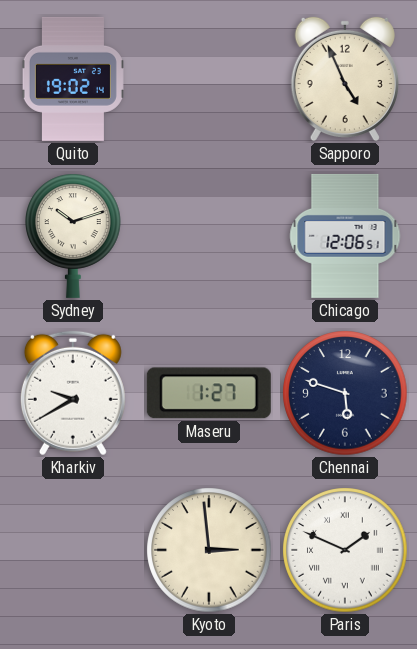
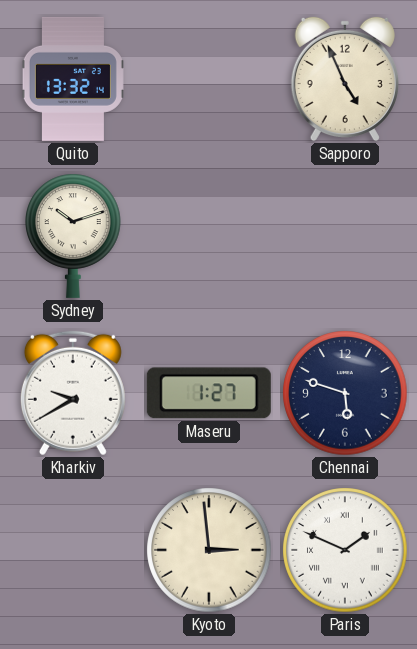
Quito: 19:02 -> 13:32
Chicago: 12:06 -> none
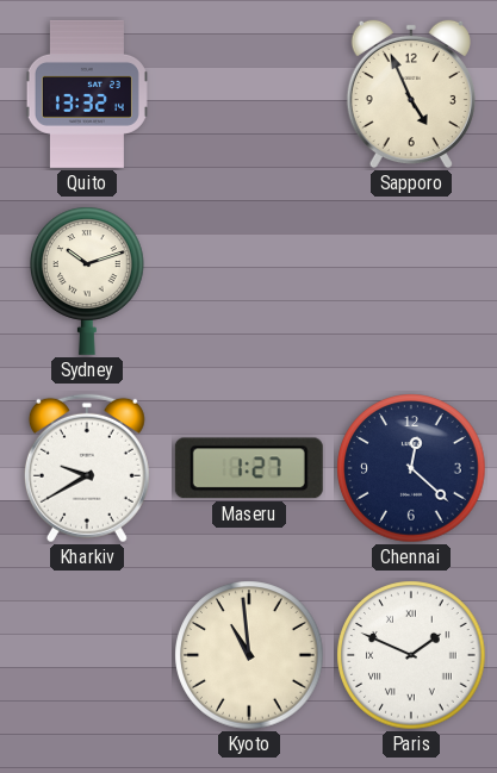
Chennai: 5:48 -> 12:22
Kyoto: 2:59 -> 10:59
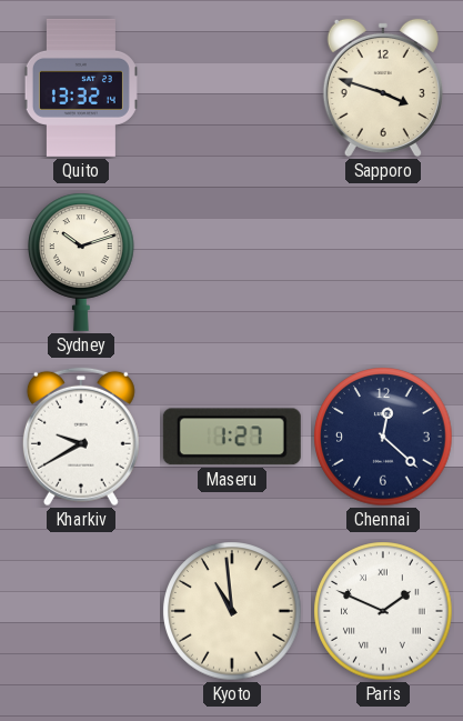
Sapporo: 4:56 -> 3:48
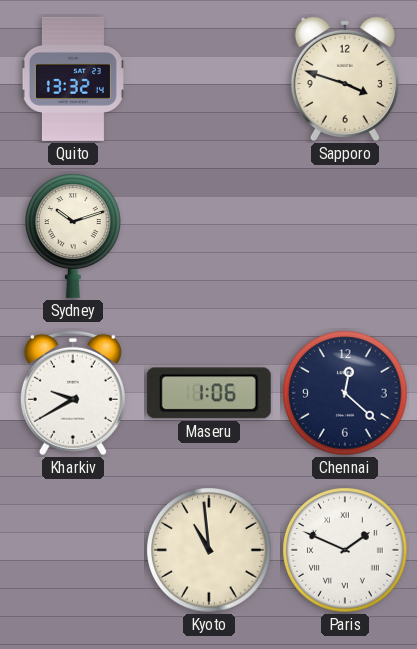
Maseru: 1:27 -> 1:06
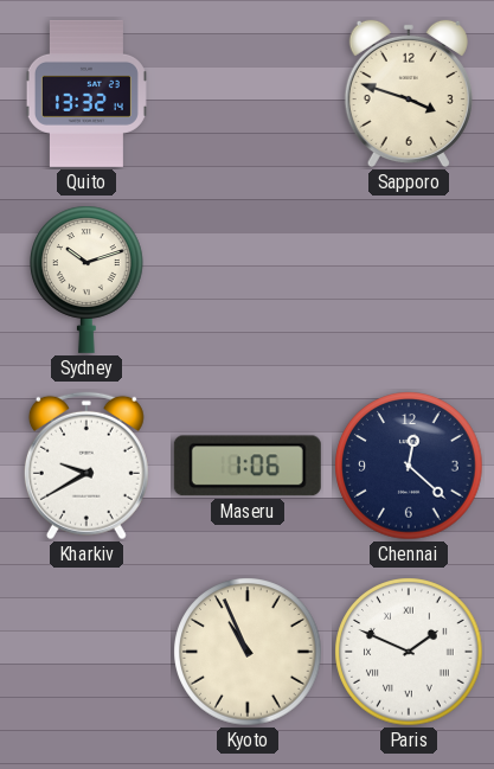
Kyoto: 10:59 -> 10:56
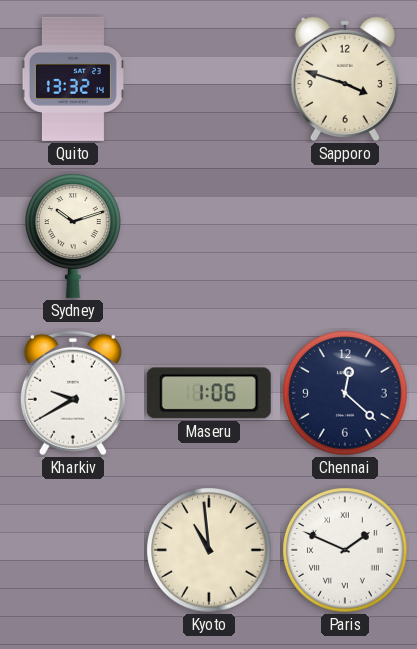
Kyoto: 10:56 -> 10:59
